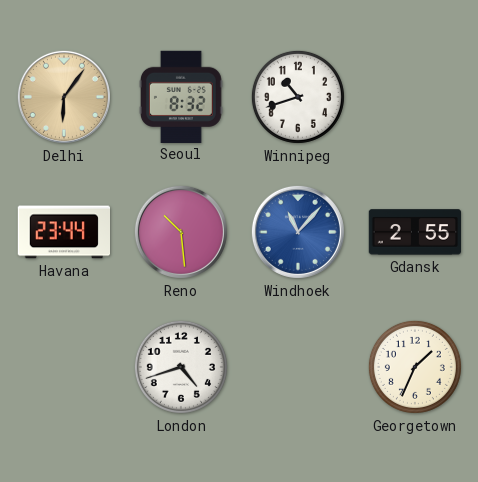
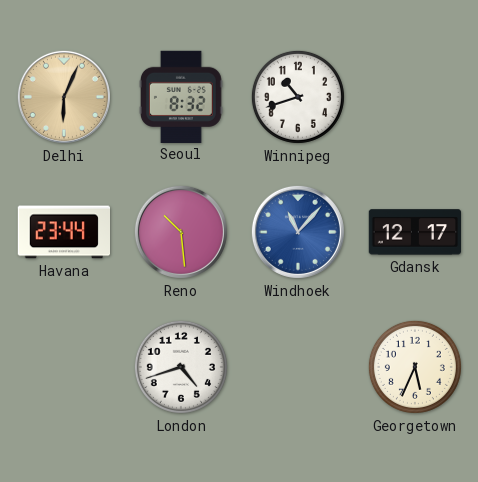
Delhi: 6:06 -> 6:04
Gdansk: 2:55 -> 12:17
Georgetown: 1:34 -> 5:34
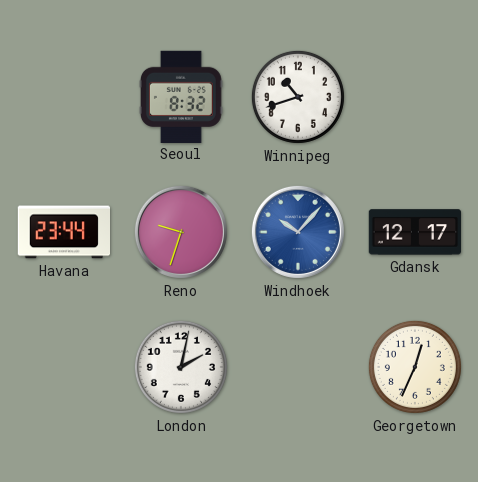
Delhi: 6:04 -> none
Reno: 10:29 -> 9:33
Windhoek: 11:07 -> 10:07
London: 4:42 -> 2:02
Georgetown: 5:34 -> 12:34
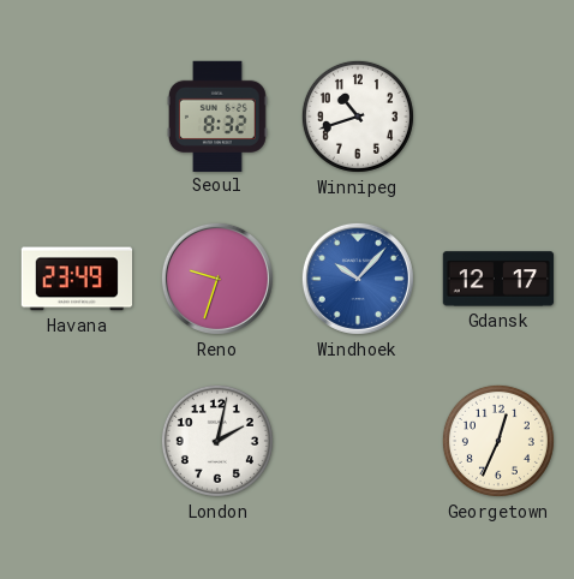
Havana: 23:44 -> 23:49
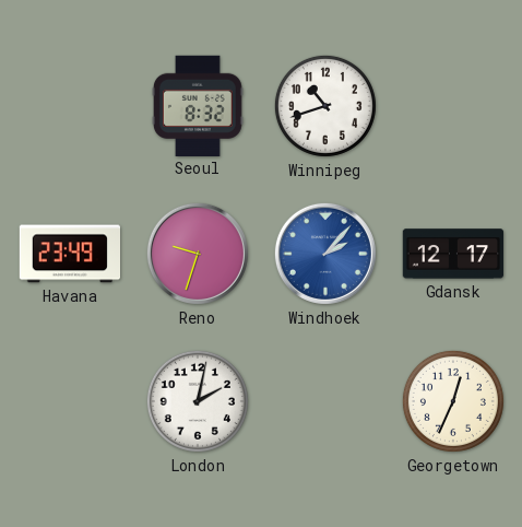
Windhoek: 10:07 -> 2:07
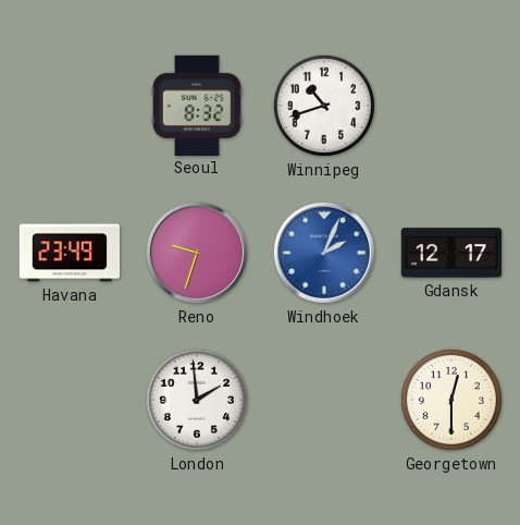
Windhoek: 2:07 -> 2:04
London: 2:02 -> 1:59
Georgetown: 12:34 -> 12:30
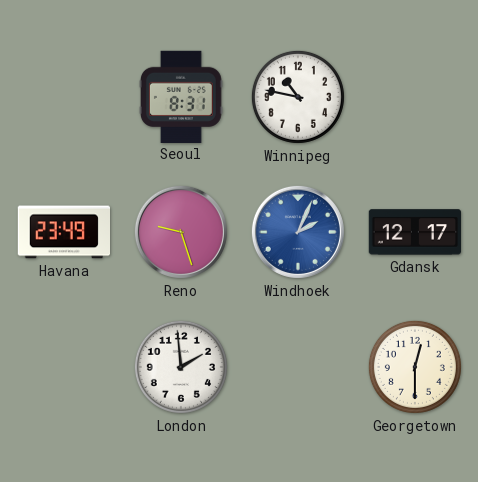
Seoul: 8:32 -> 8:31
Winnipeg: 10:42 -> 10:47
Reno: 9:33 -> 9:27
